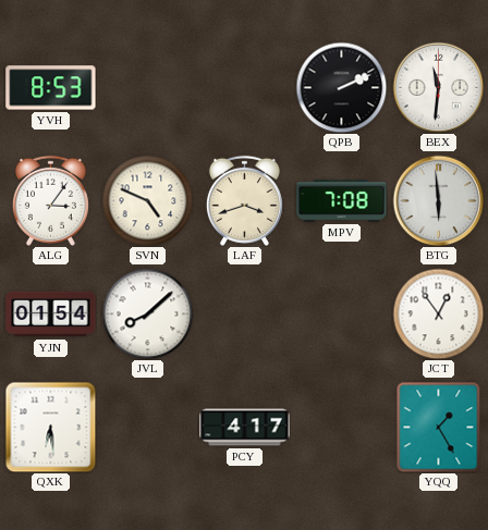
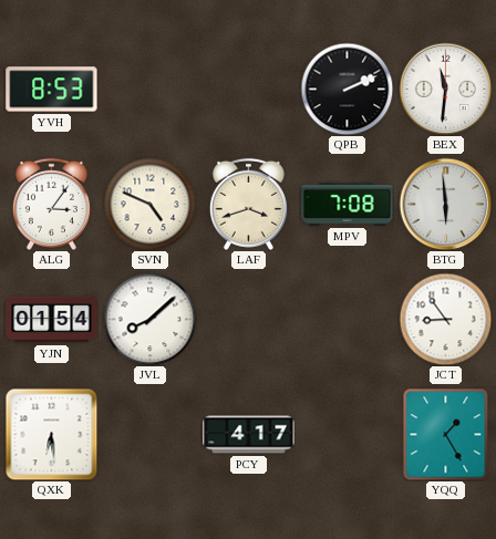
JCT: 12:54 -> 8:54
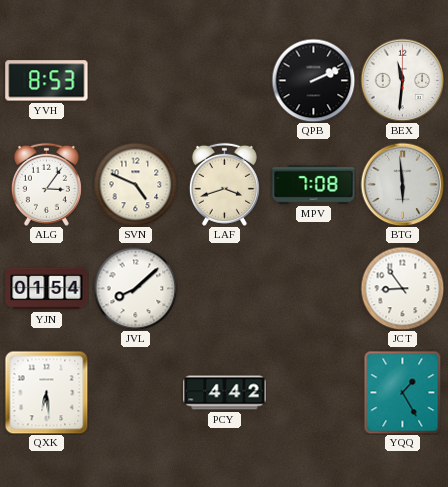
PCY: 4:17 -> 4:42
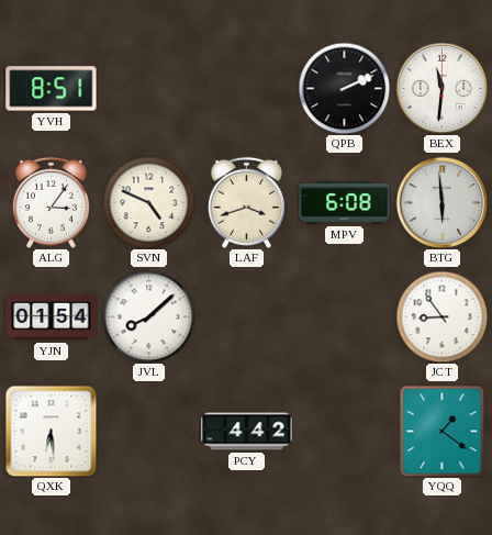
YVH: 8:53 -> 8:51
MPV: 7:08 -> 6:08
YQQ: 1:25 -> 1:21
